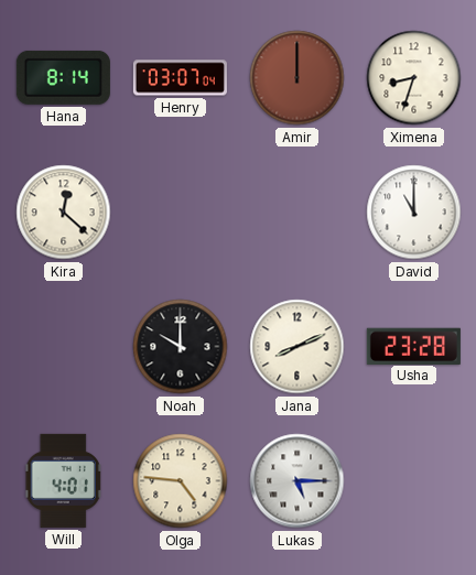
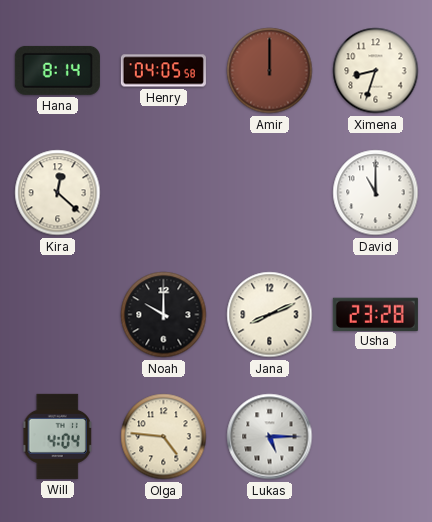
Henry: 03:07 -> 04:05
Will: 4:01 -> 4:04
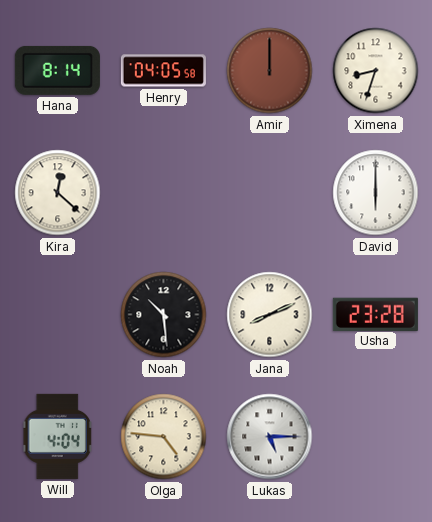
David: 11:00 -> 6:00
Noah: 10:00 -> 10:29
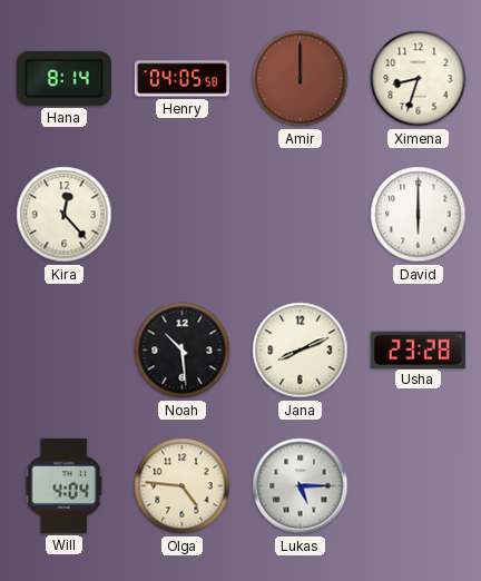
Kira: 12:22 -> 12:23
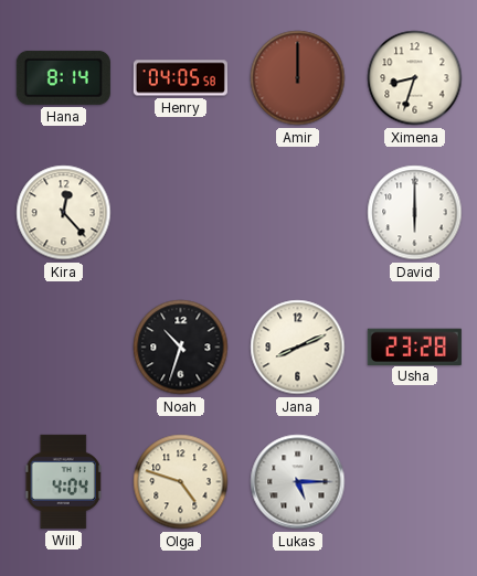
Noah: 10:29 -> 10:33
Olga: 4:46 -> 4:48
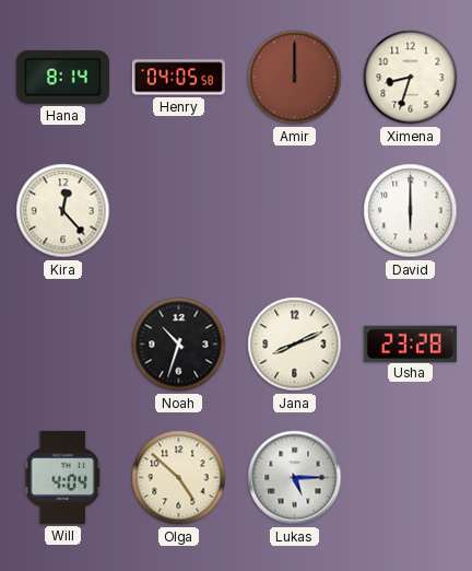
Olga: 4:48 -> 4:52
